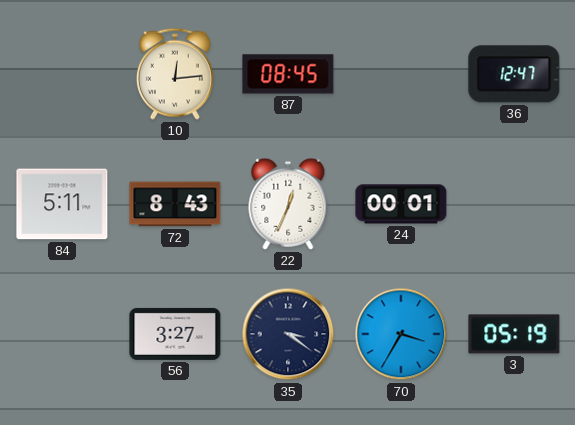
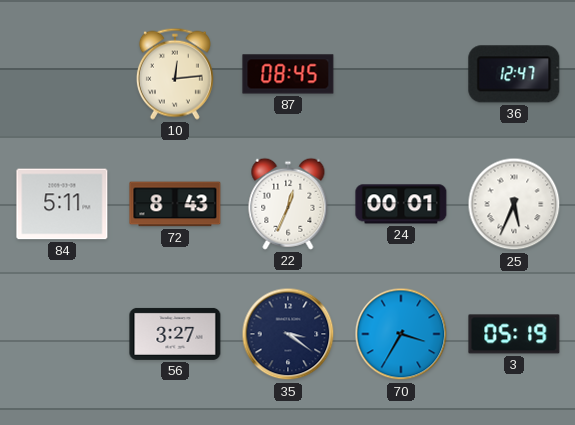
25: none -> 5:34
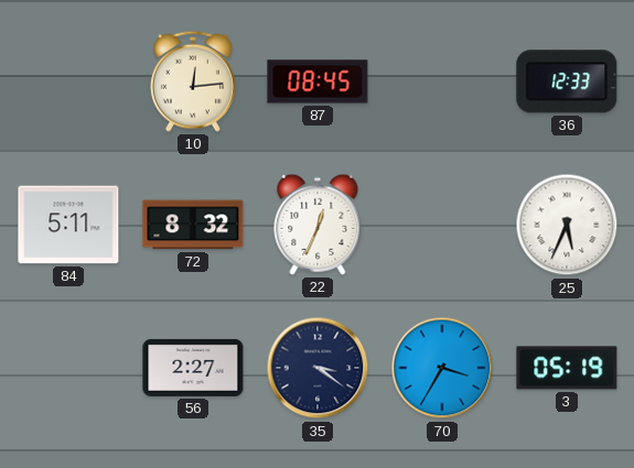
36: 12:47 -> 12:33
72: 8:43 -> 8:32
24: 00:01 -> none
56: 3:27 -> 2:27
